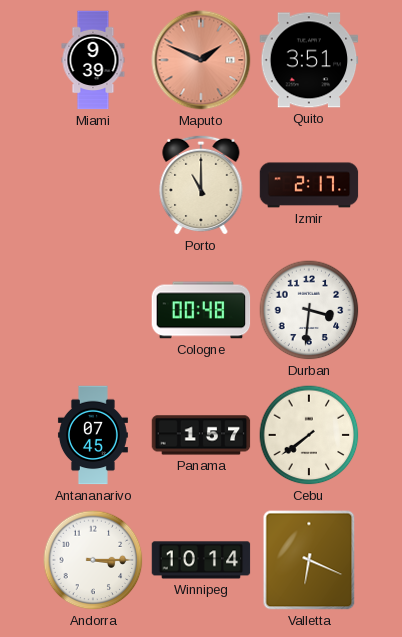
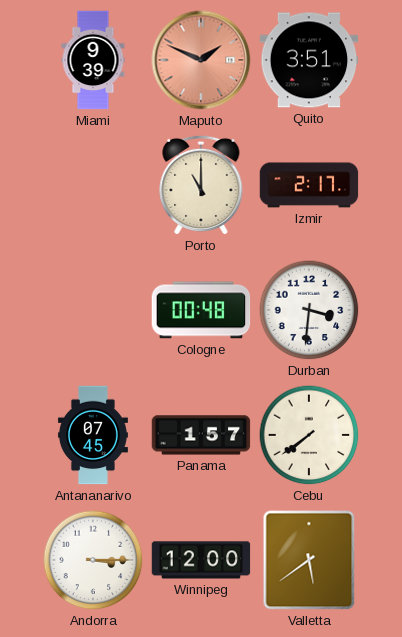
Winnipeg: 10:14 -> 12:00
Valletta: 6:19 -> 5:39
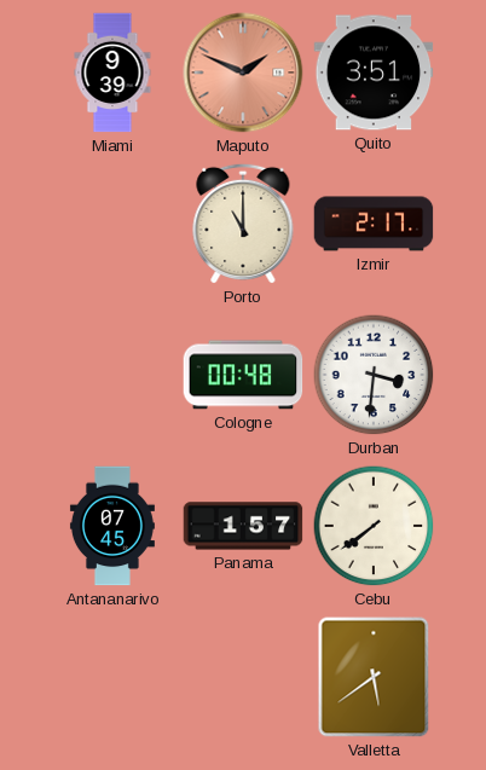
Andorra: 3:15 -> none
Winnipeg: 12:00 -> none
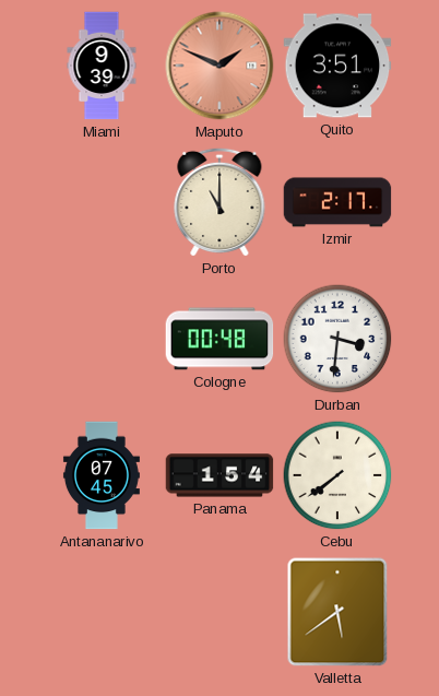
Panama: 1:57 -> 1:54
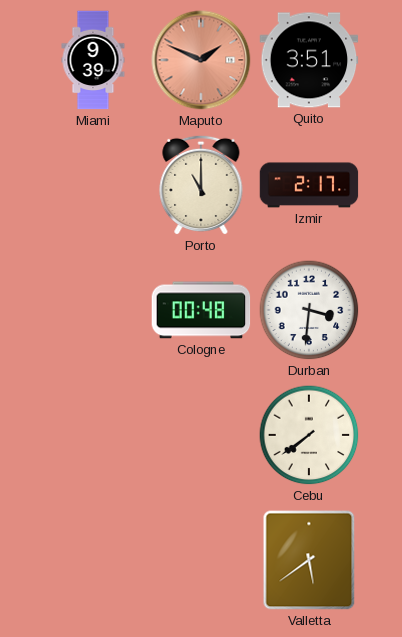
Antananarivo: 07:45 -> none
Panama: 1:54 -> none
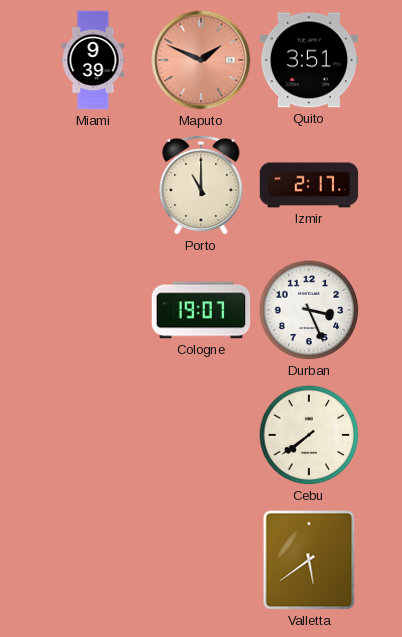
Cologne: 00:48 -> 19:07
Durban: 3:31 -> 3:26
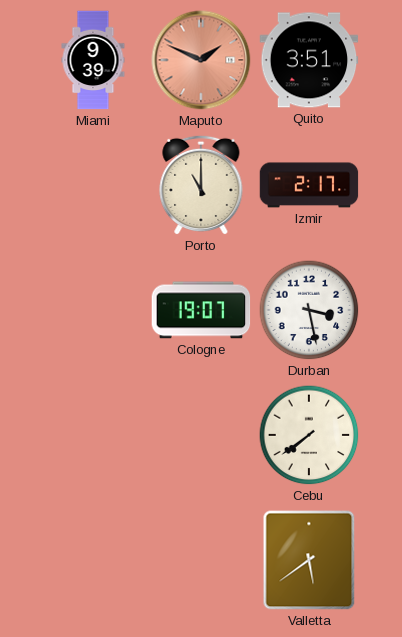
Durban: 3:26 -> 3:28
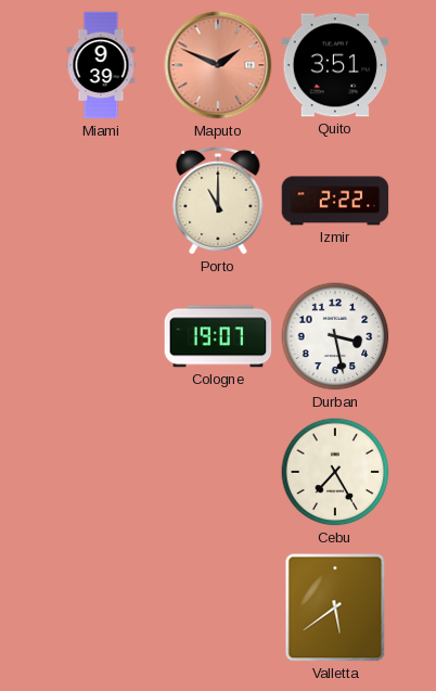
Izmir: 2:17 -> 2:22
Cebu: 7:39 -> 7:25
